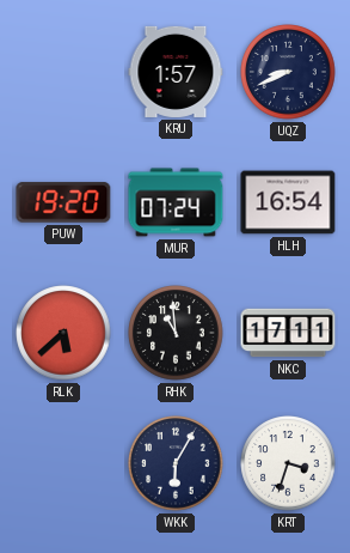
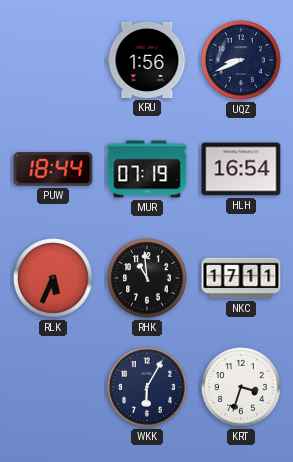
KRU: 1:57 -> 1:56
PUW: 19:20 -> 18:44
MUR: 07:24 -> 07:19
RLK: 5:38 -> 5:34
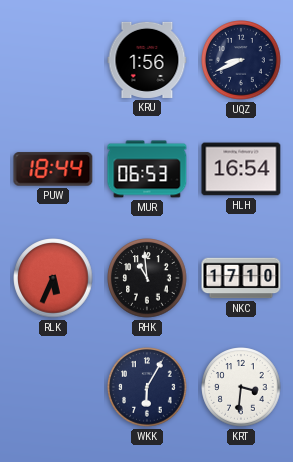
MUR: 07:19 -> 06:53
NKC: 17:11 -> 17:10
KRT: 3:33 -> 3:31
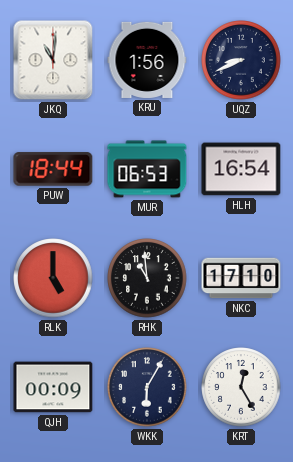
JKQ: none -> 11:01
RLK: 5:34 -> 5:00
QJH: none -> 00:09
KRT: 3:31 -> 12:25
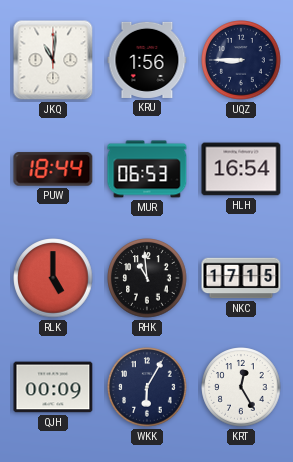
UQZ: 8:41 -> 8:45
NKC: 17:10 -> 17:15
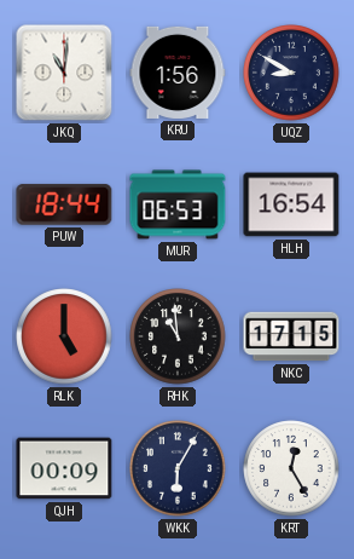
UQZ: 8:45 -> 8:50
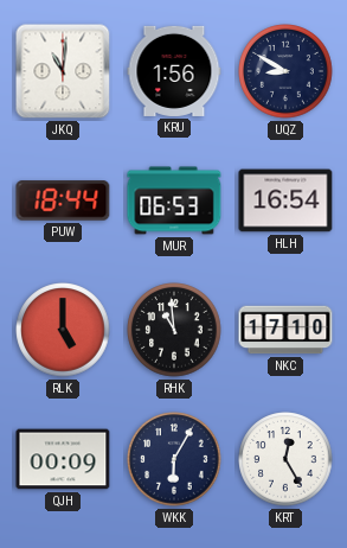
NKC: 17:15 -> 17:10
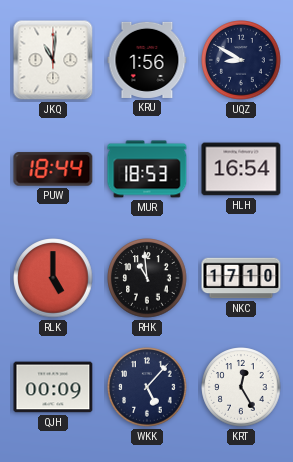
MUR: 06:53 -> 18:53
WKK: 6:05 -> 5:07
